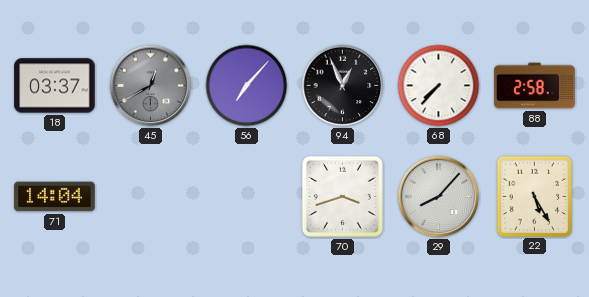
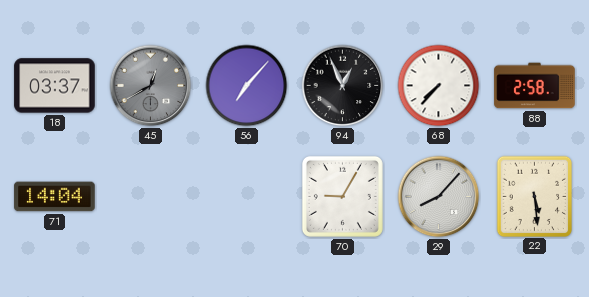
70: 3:42 -> 9:05
22: 5:25 -> 5:29
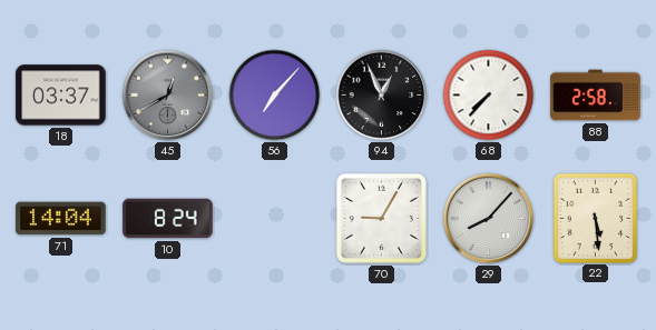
10: none -> 8:24
